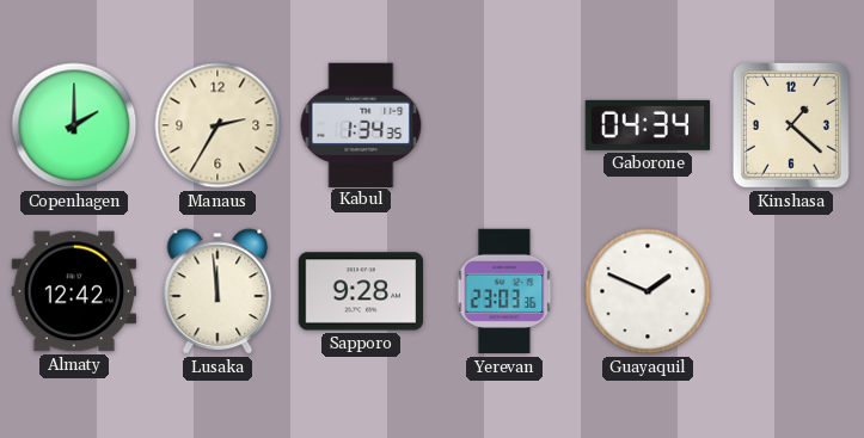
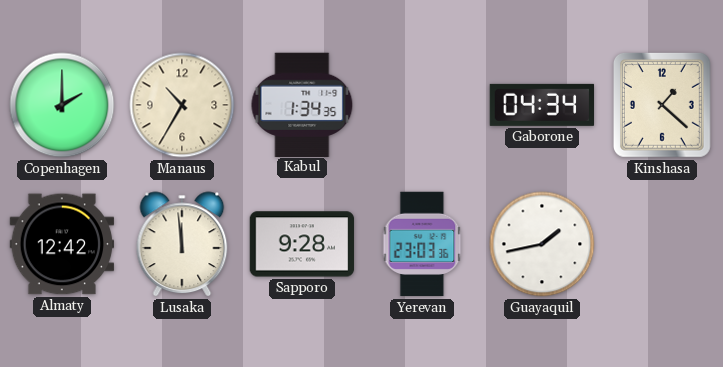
Manaus: 2:35 -> 10:35
Guayaquil: 1:49 -> 1:43
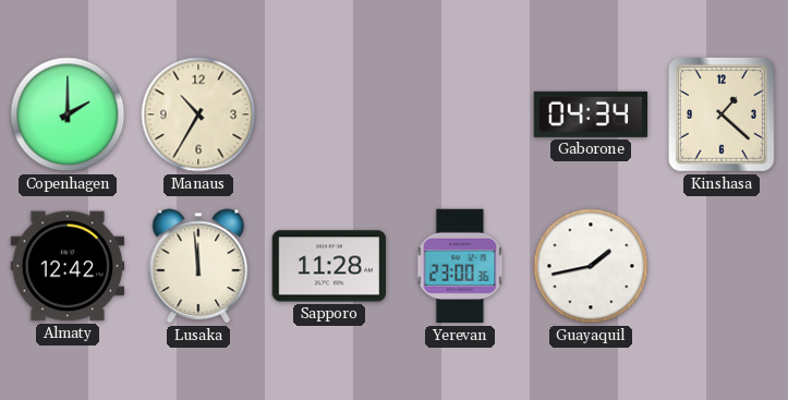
Kabul: 1:34 -> none
Sapporo: 9:28 -> 11:28
Yerevan: 23:03 -> 23:00
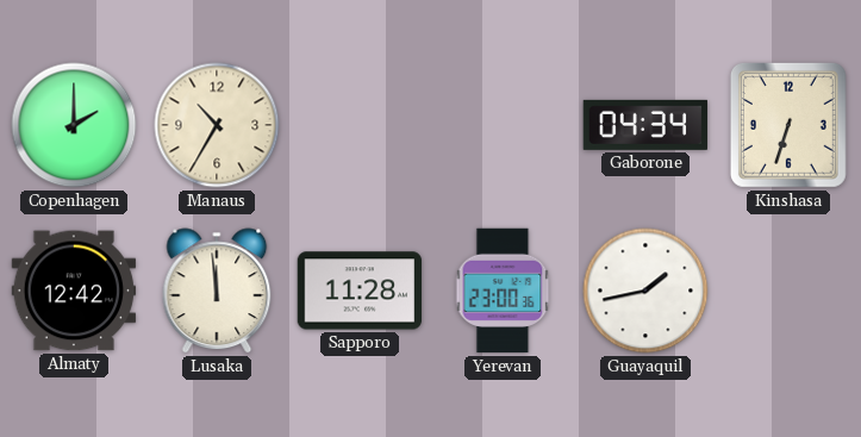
Kinshasa: 1:22 -> 6:33
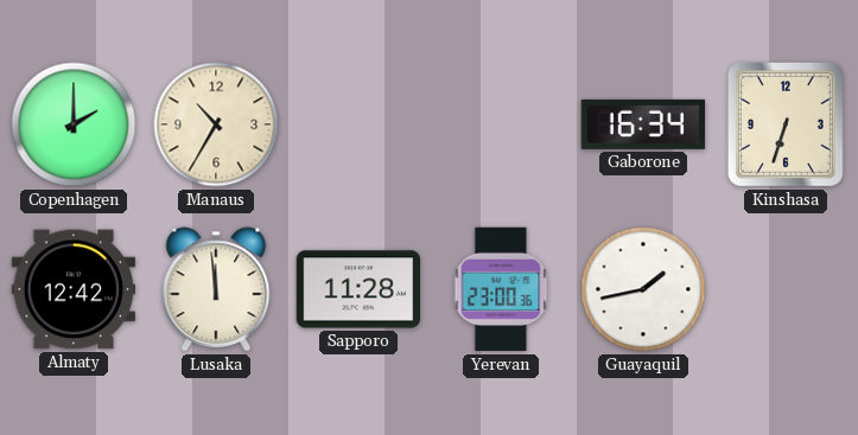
Gaborone: 04:34 -> 16:34
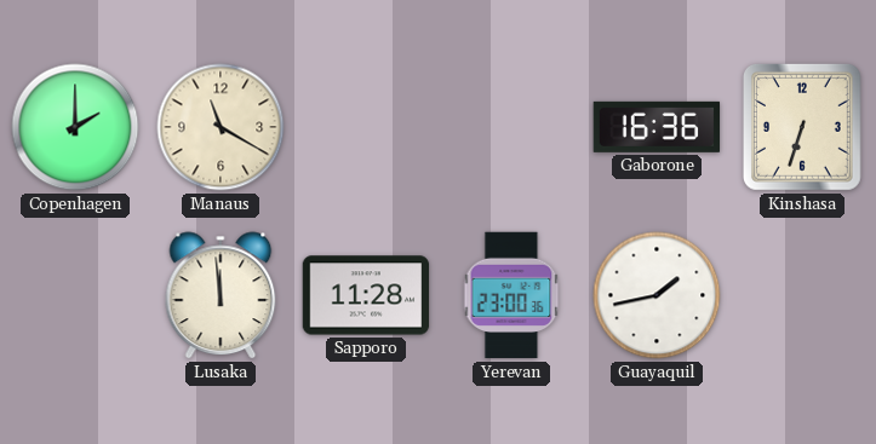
Manaus: 10:35 -> 11:20
Gaborone: 16:34 -> 16:36
Almaty: 12:42 -> none
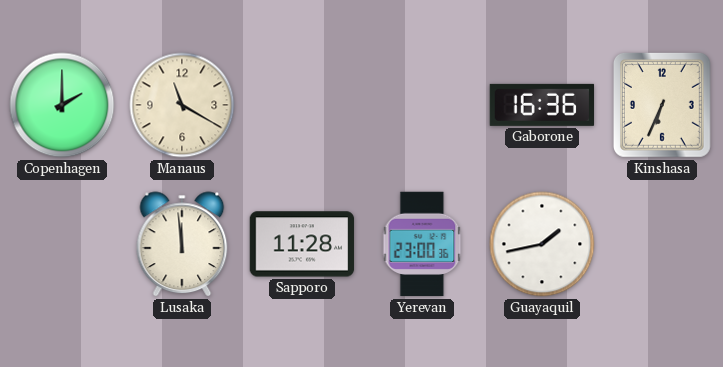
Kinshasa: 6:33 -> 6:34
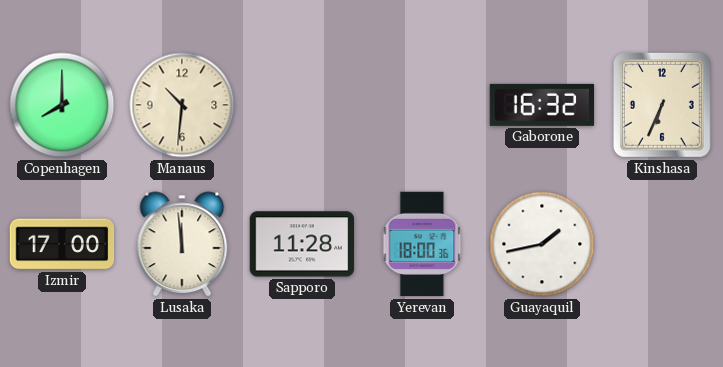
Copenhagen: 2:00 -> 8:00
Manaus: 11:20 -> 10:31
Gaborone: 16:36 -> 16:32
Izmir: none -> 17:00
Yerevan: 23:00 -> 18:00
